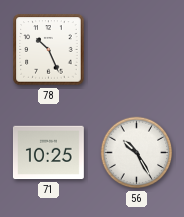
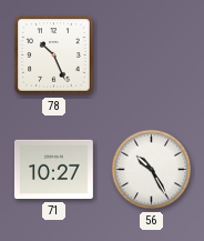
71: 10:25 -> 10:27
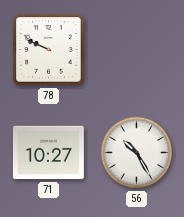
78: 10:26 -> 9:49
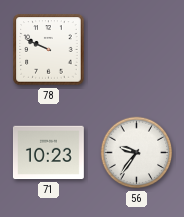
71: 10:27 -> 10:23
56: 10:25 -> 9:36
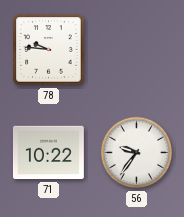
78: 9:49 -> 9:46
71: 10:23 -> 10:22
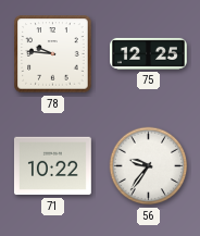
75: none -> 12:25
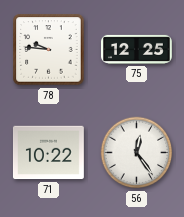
56: 9:36 -> 12:24
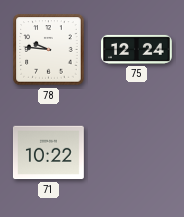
75: 12:25 -> 12:24
56: 12:24 -> none
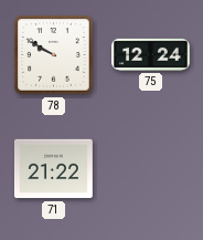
78: 9:46 -> 9:50
71: 10:22 -> 21:22
